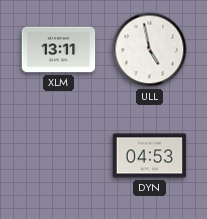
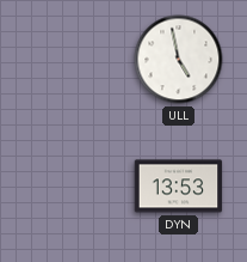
XLM: 13:11 -> none
DYN: 04:53 -> 13:53
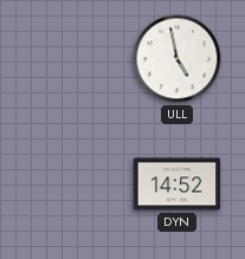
DYN: 13:53 -> 14:52
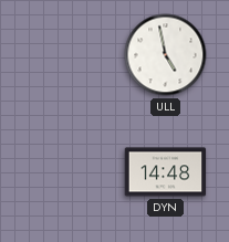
DYN: 14:52 -> 14:48
